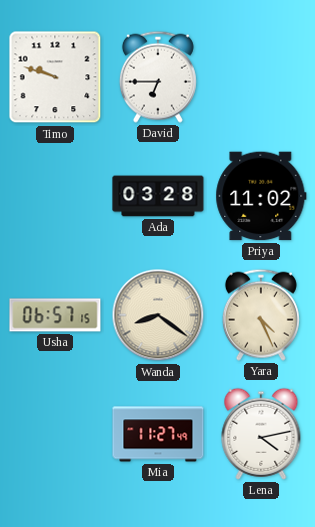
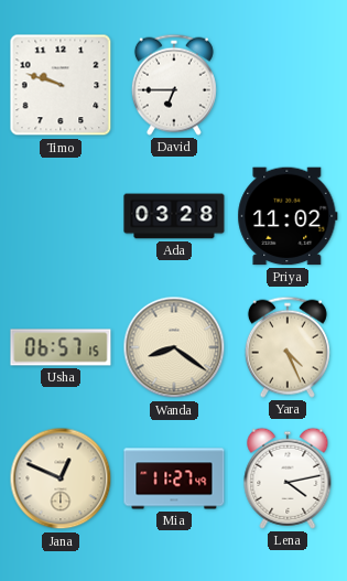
Jana: none -> 12:49
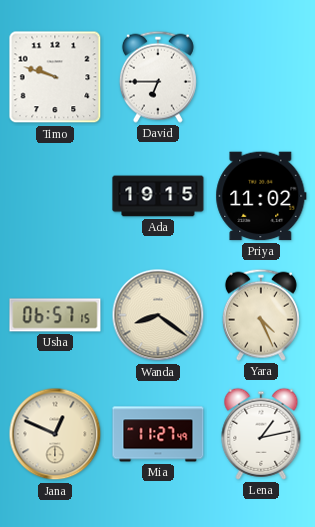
Ada: 03:28 -> 19:15
Lena: 4:13 -> 1:13
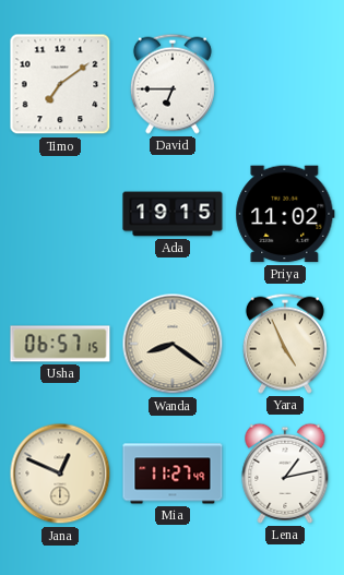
Timo: 9:48 -> 7:09
Yara: 4:26 -> 4:56
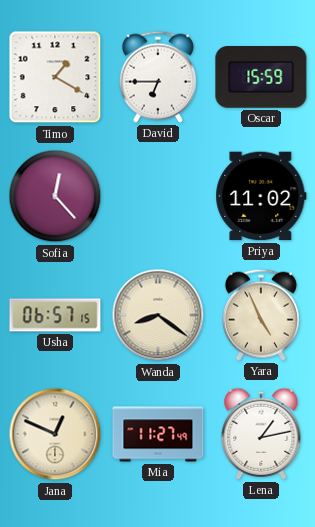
Timo: 7:09 -> 1:20
Oscar: none -> 15:59
Sofia: none -> 12:23
Ada: 19:15 -> none
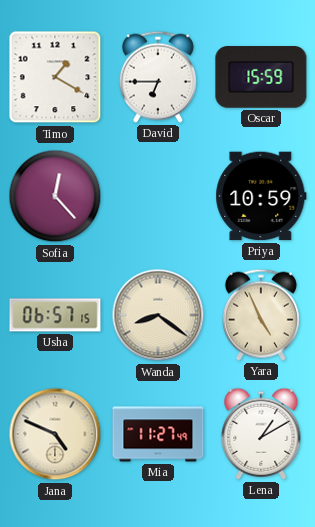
Priya: 11:02 -> 10:59
Jana: 12:49 -> 4:49
Lena: 1:13 -> 1:10
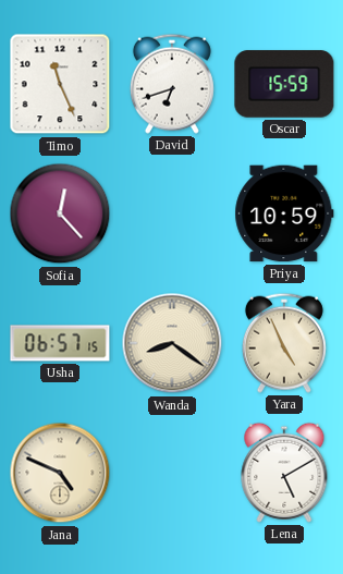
Timo: 1:20 -> 11:26
David: 6:45 -> 6:42
Mia: 11:27 -> none
Lena: 1:10 -> 5:10
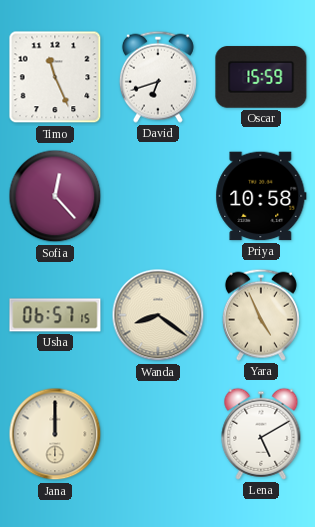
Priya: 10:59 -> 10:58
Jana: 4:49 -> 12:00
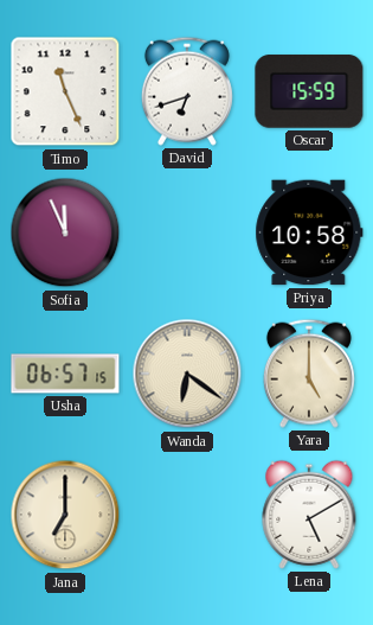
Sofia: 12:23 -> 11:56
Wanda: 8:21 -> 6:21
Yara: 4:56 -> 5:00
Jana: 12:00 -> 7:00
